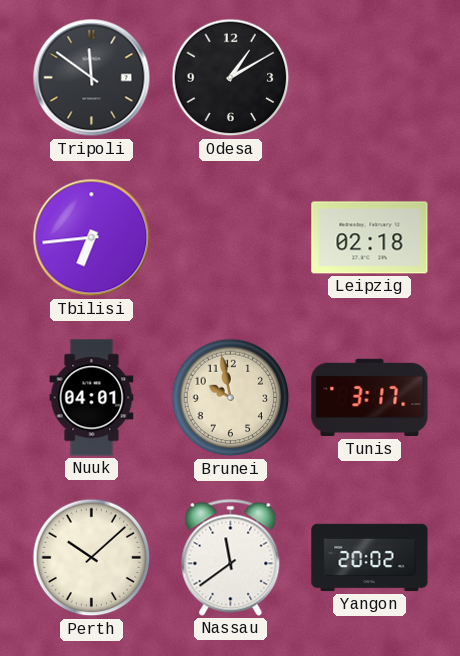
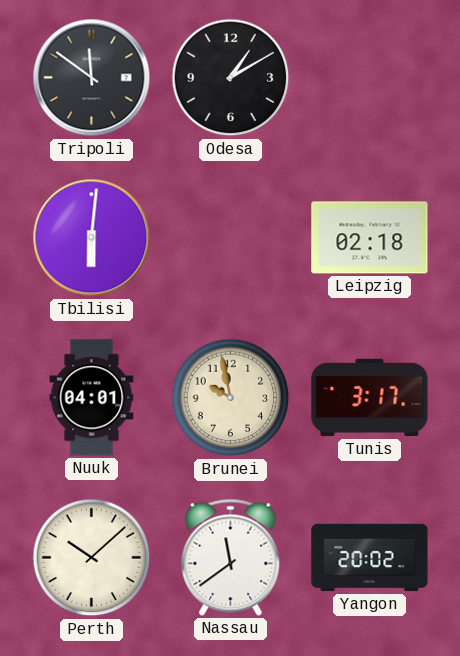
Tbilisi: 6:44 -> 6:01
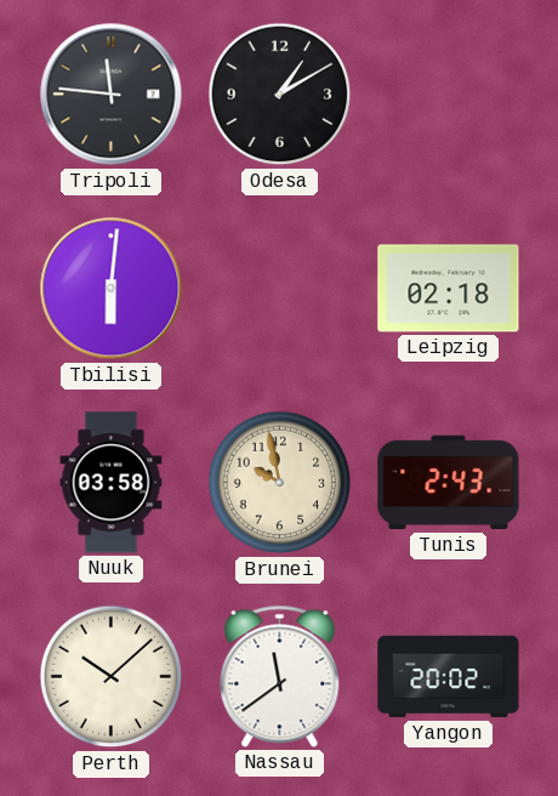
Tripoli: 11:51 -> 11:46
Nuuk: 04:01 -> 03:58
Tunis: 3:17 -> 2:43
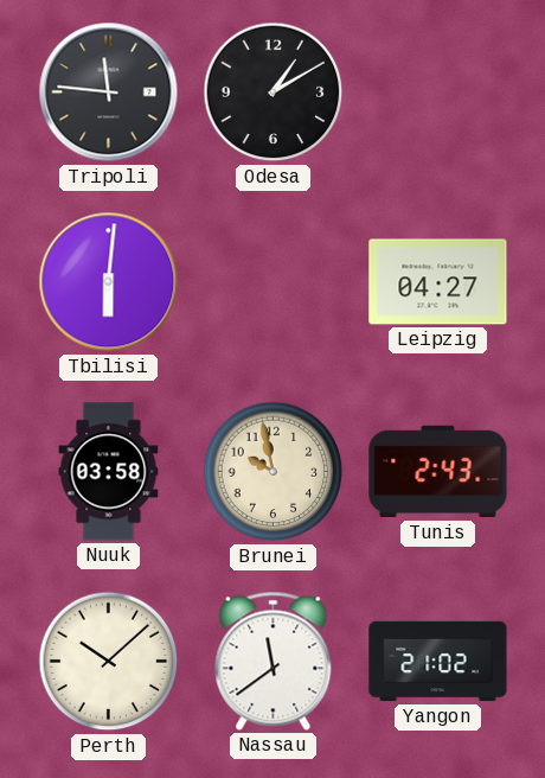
Leipzig: 02:18 -> 04:27
Yangon: 20:02 -> 21:02
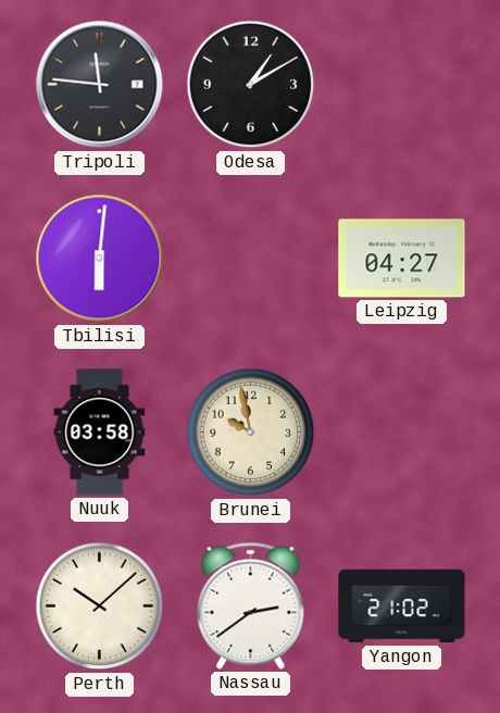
Tunis: 2:43 -> none
Nassau: 11:39 -> 2:39
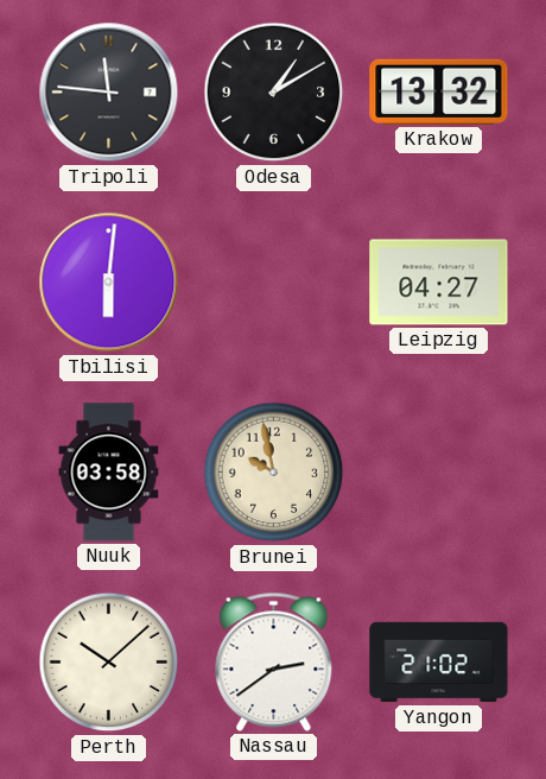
Krakow: none -> 13:32
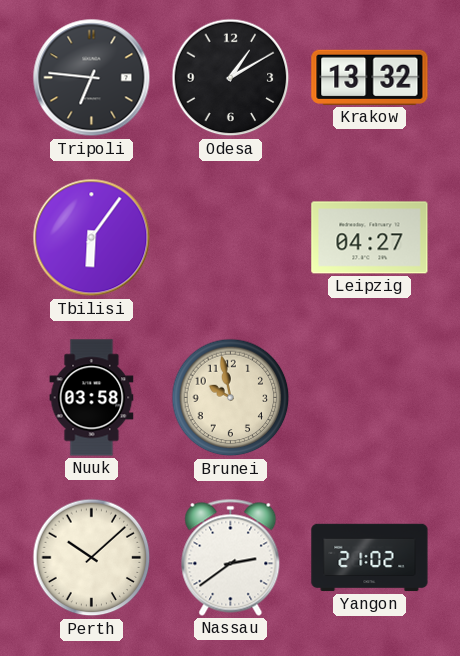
Tripoli: 11:46 -> 6:46
Tbilisi: 6:01 -> 6:06
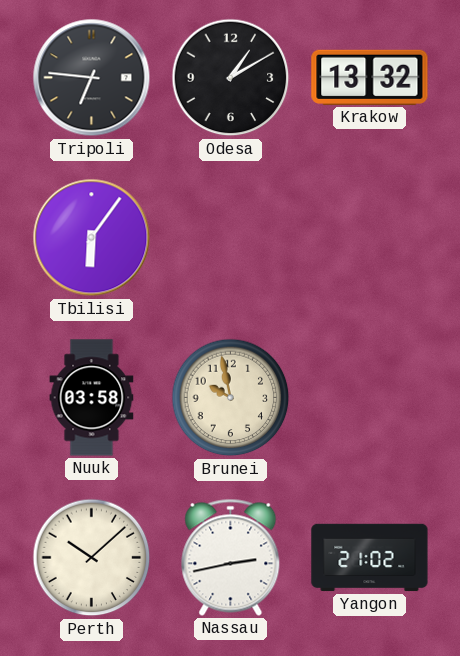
Leipzig: 04:27 -> none
Nassau: 2:39 -> 2:43
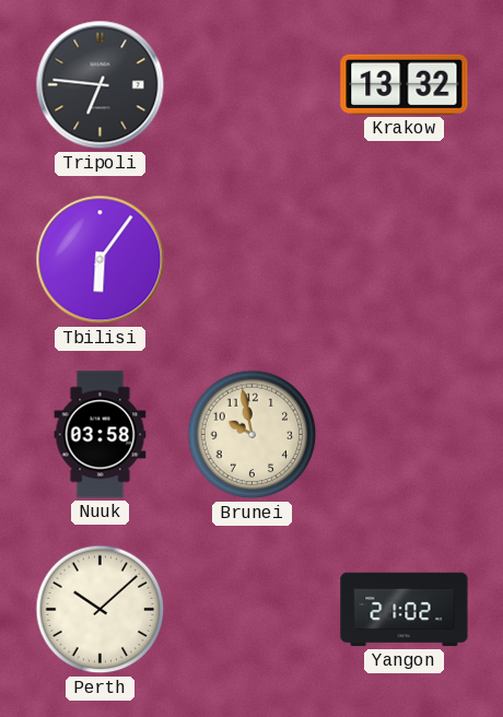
Odesa: 1:10 -> none
Nassau: 2:43 -> none
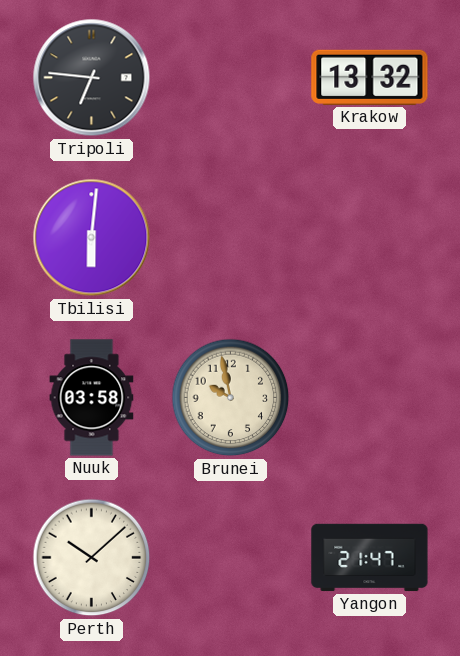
Tbilisi: 6:06 -> 6:01
Yangon: 21:02 -> 21:47
